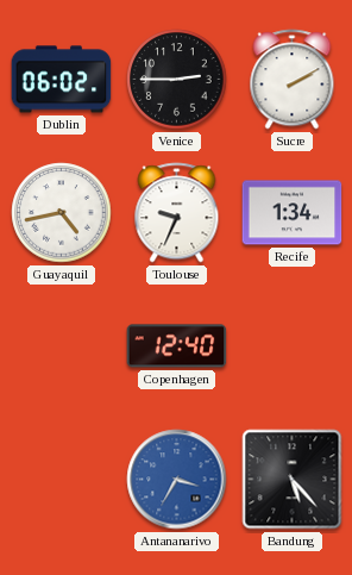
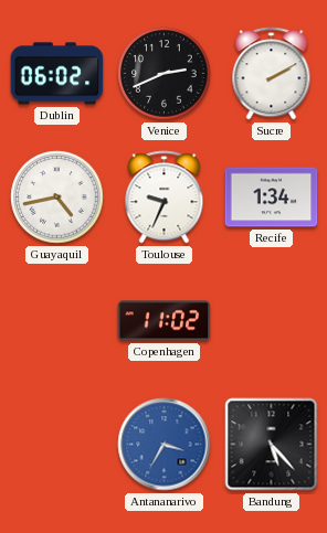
Venice: 2:45 -> 2:41
Copenhagen: 12:40 -> 11:02
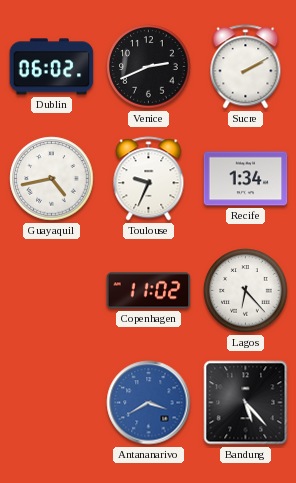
Lagos: none -> 6:23
Antananarivo: 3:35 -> 3:40
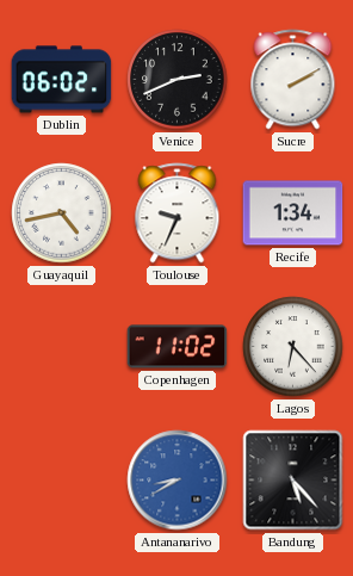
Antananarivo: 3:40 -> 8:40
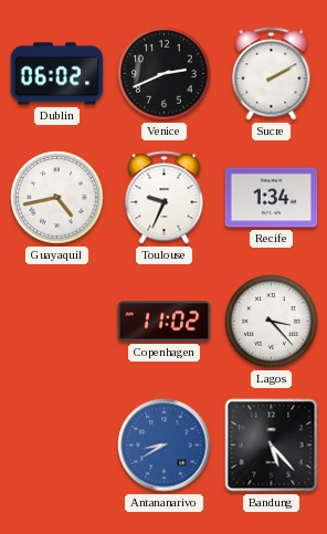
Lagos: 6:23 -> 3:23
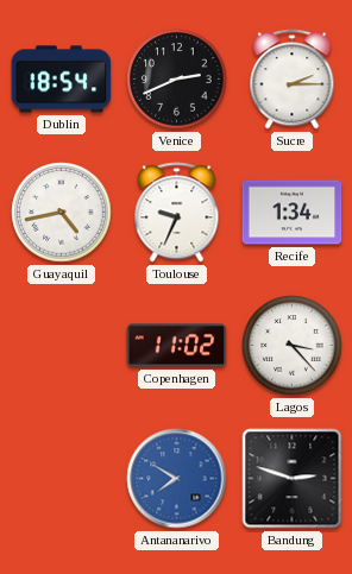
Dublin: 06:02 -> 18:54
Sucre: 2:10 -> 2:15
Antananarivo: 8:40 -> 7:50
Bandung: 5:23 -> 2:48
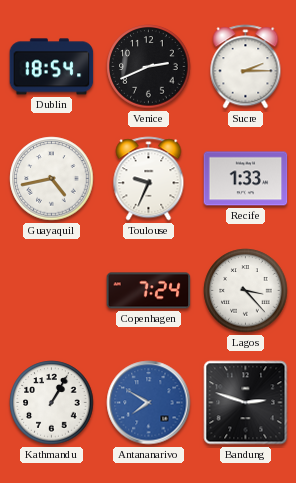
Recife: 1:34 -> 1:33
Copenhagen: 11:02 -> 7:24
Kathmandu: none -> 1:05
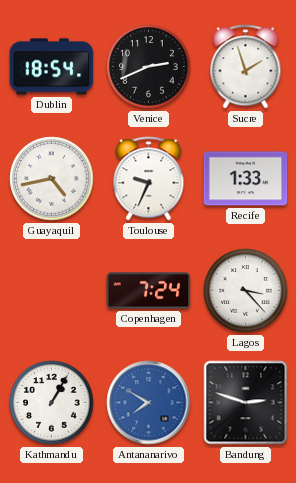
Sucre: 2:15 -> 1:57
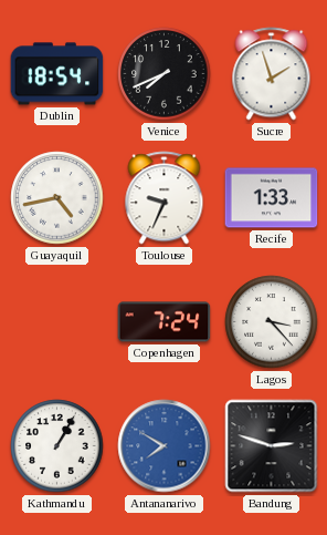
Venice: 2:41 -> 7:41
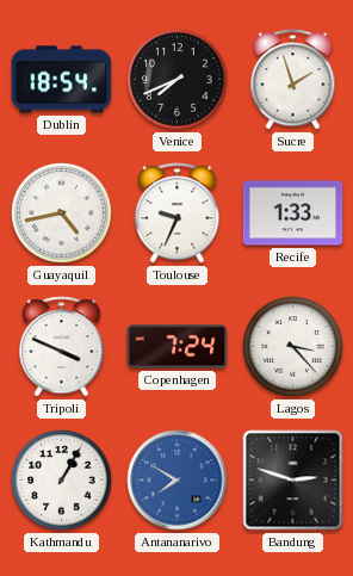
Tripoli: none -> 3:49
